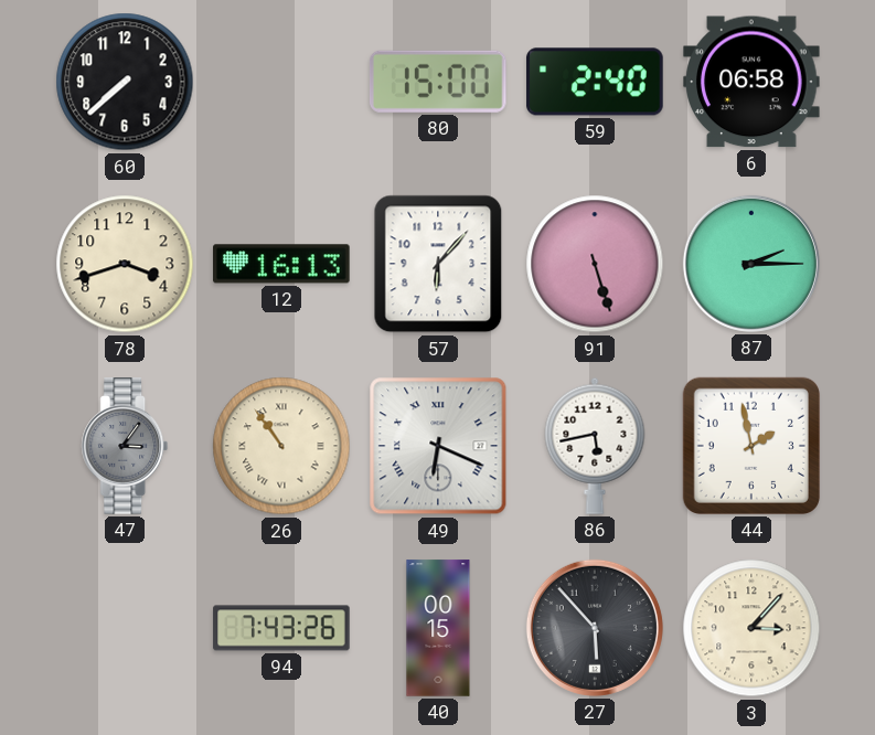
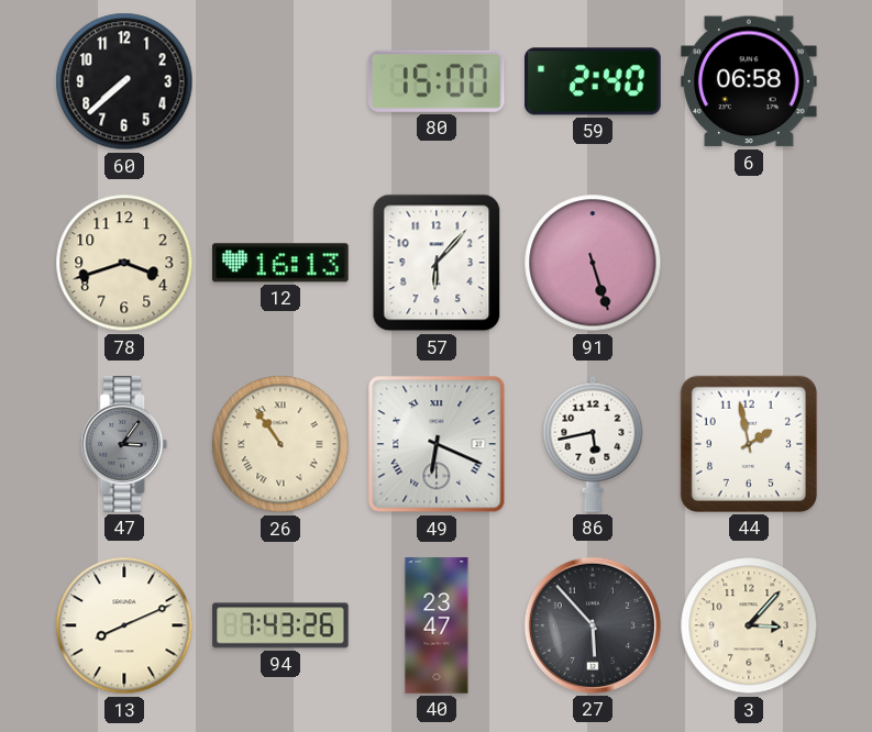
87: 2:15 -> none
13: none -> 8:11
40: 00:15 -> 23:47
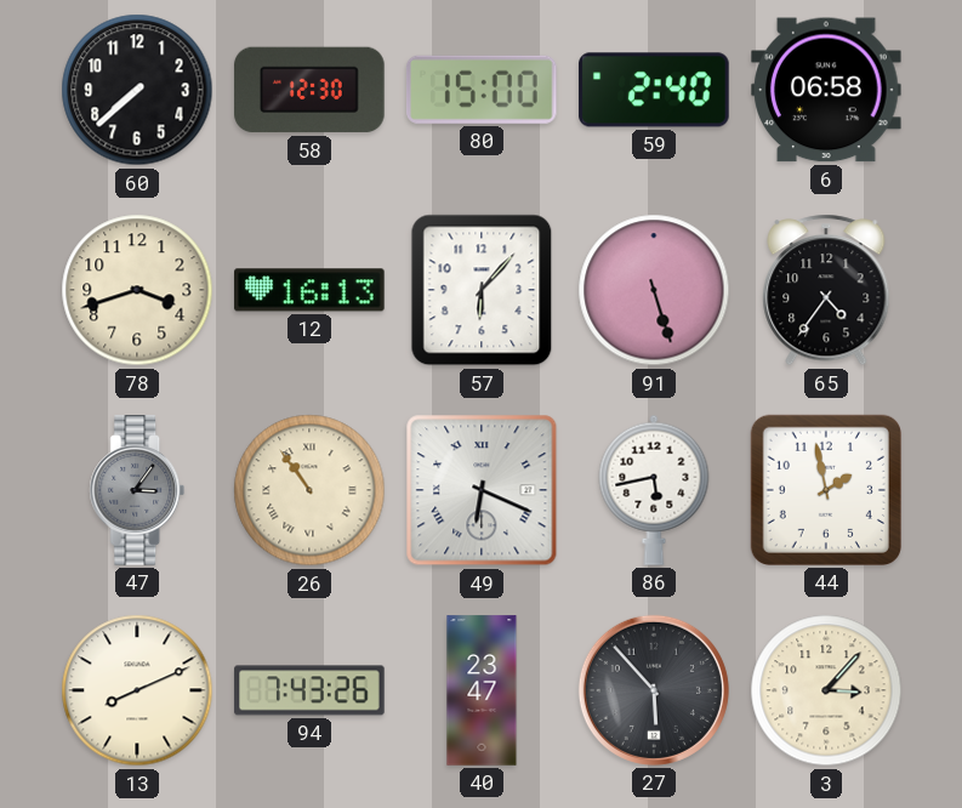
58: none -> 12:30
65: none -> 4:36
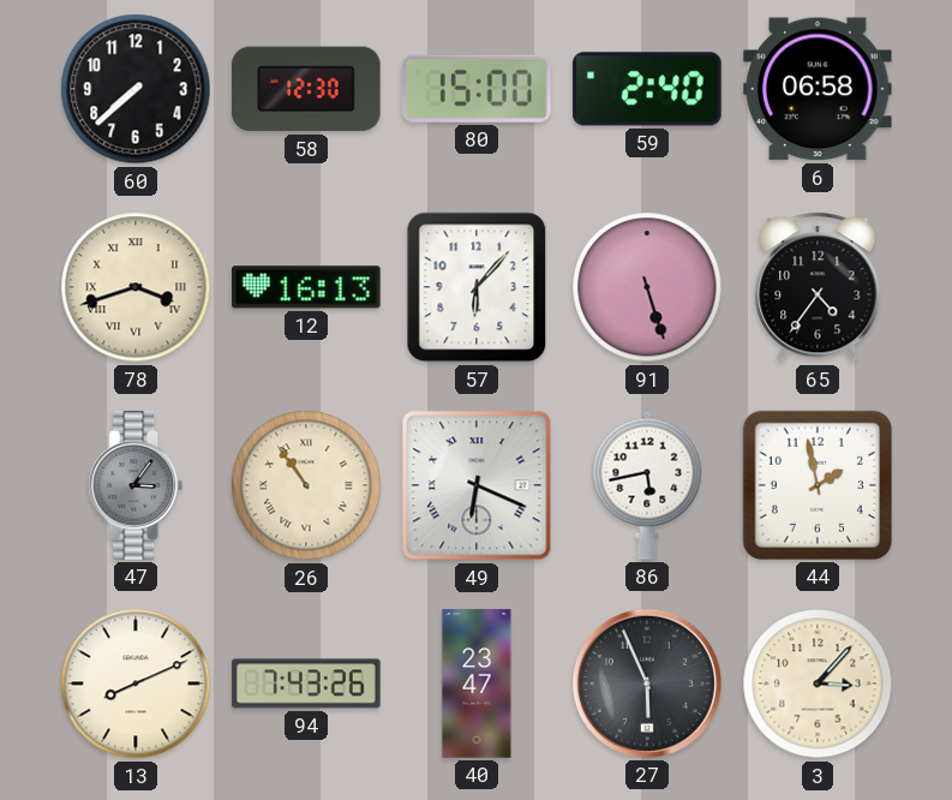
78 numerals: Arabic -> Roman
27: 5:53 -> 5:56
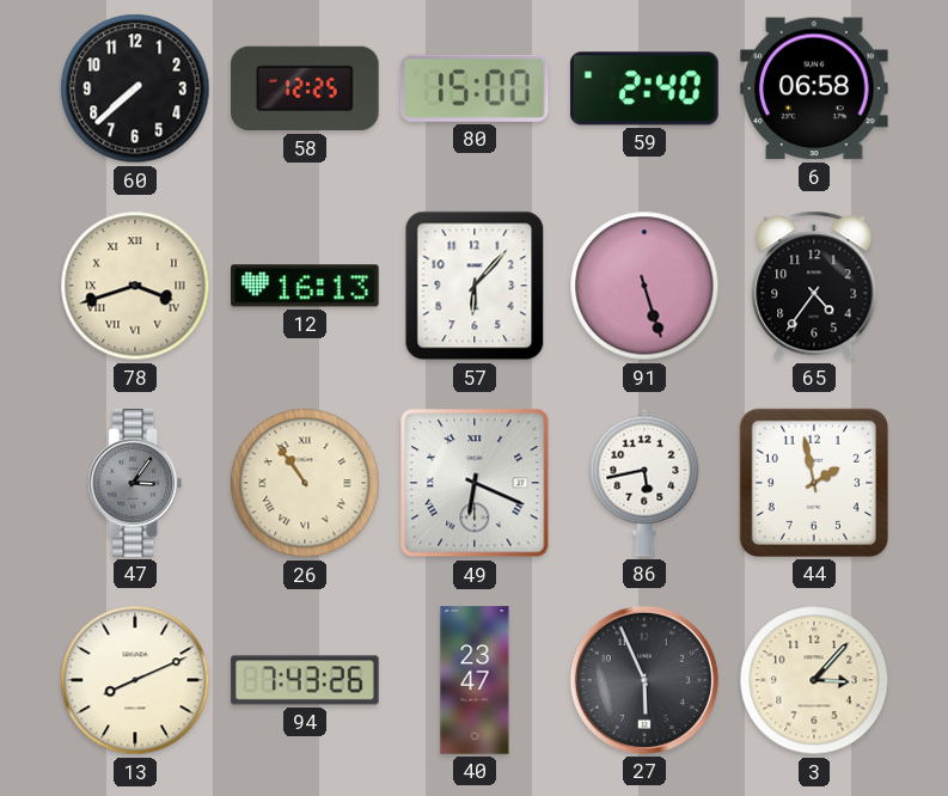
58: 12:30 -> 12:25
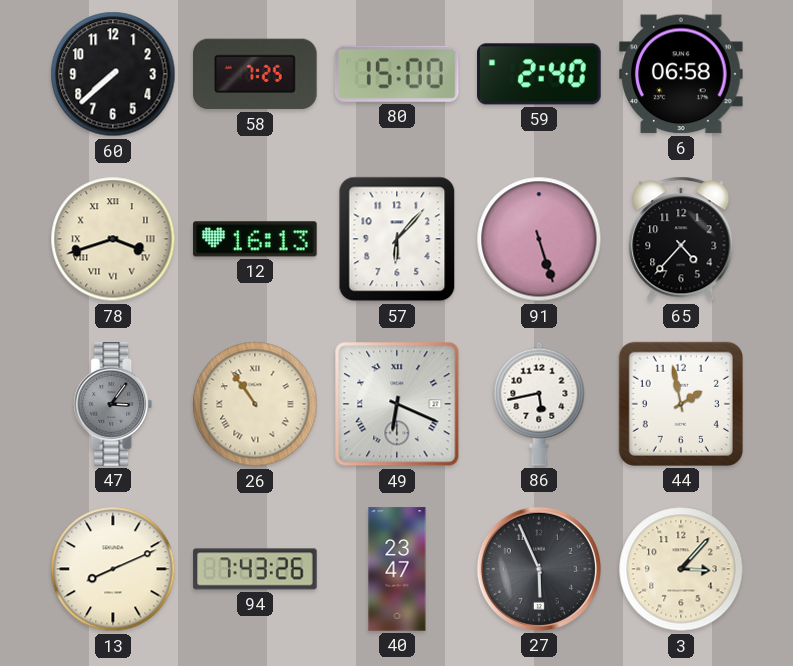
58: 12:25 -> 7:25
65: 4:36 -> 4:37
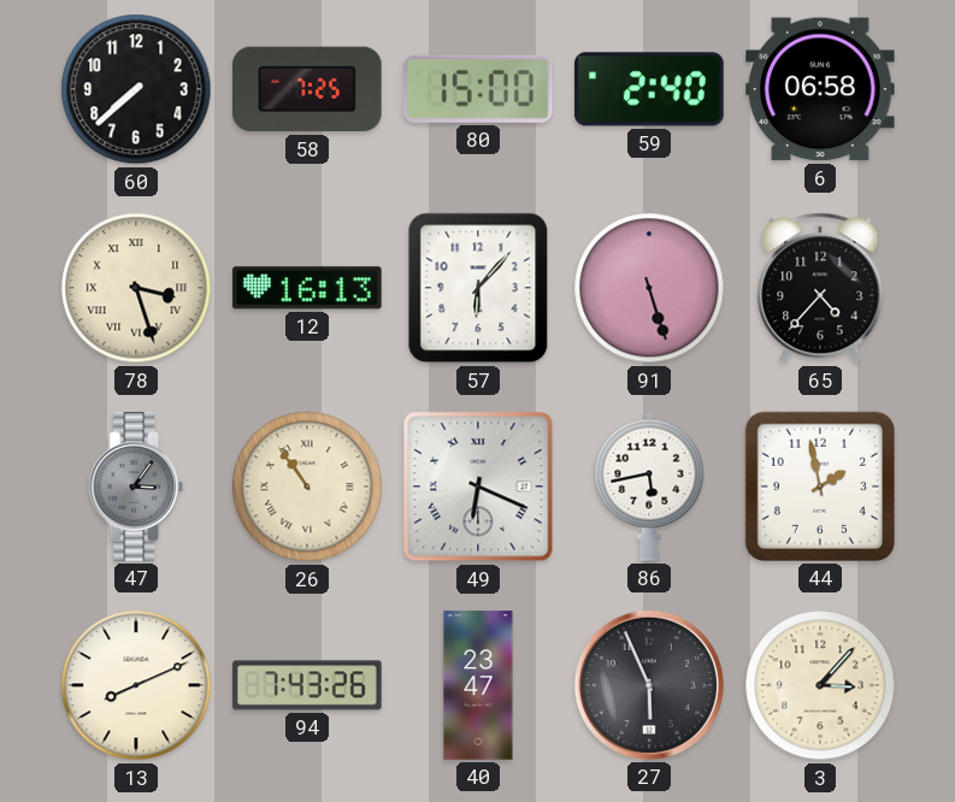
78: 3:42 -> 3:27
